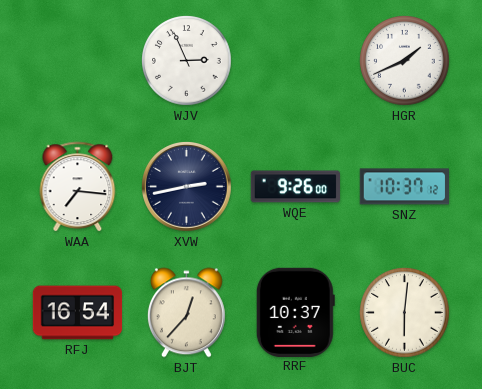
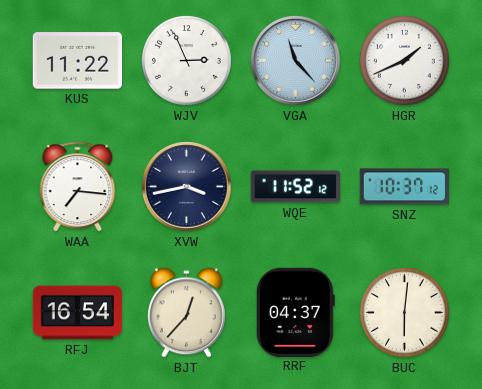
KUS: none -> 11:22
VGA: none -> 11:23
XVW: 2:43 -> 3:43
WQE: 9:26 -> 11:52
RRF: 10:37 -> 04:37
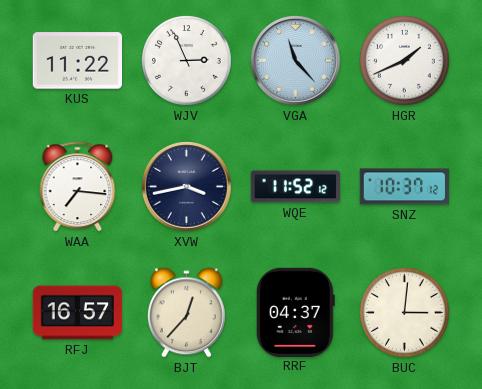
RFJ: 16:54 -> 16:57
BUC: 6:01 -> 3:01
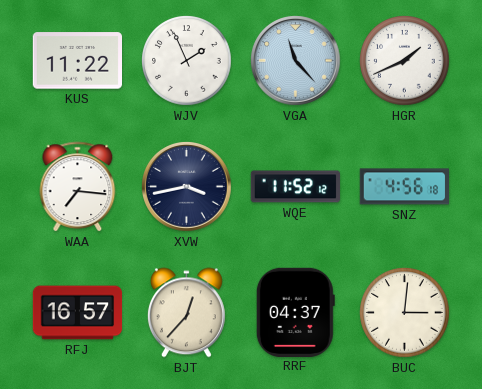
WJV: 2:56 -> 1:56
SNZ: 10:37 -> 4:56
